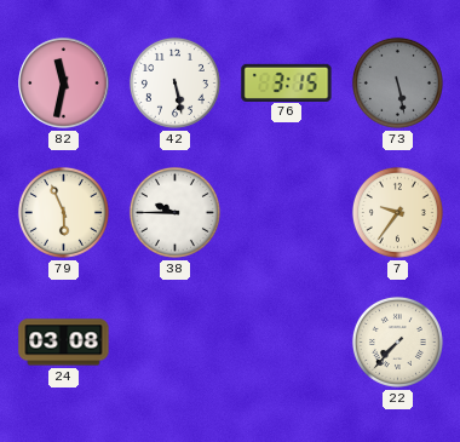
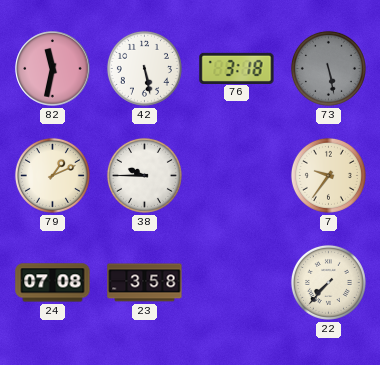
76: 3:15 -> 3:18
79: 5:56 -> 1:11
24: 03:08 -> 07:08
23: none -> 3:58
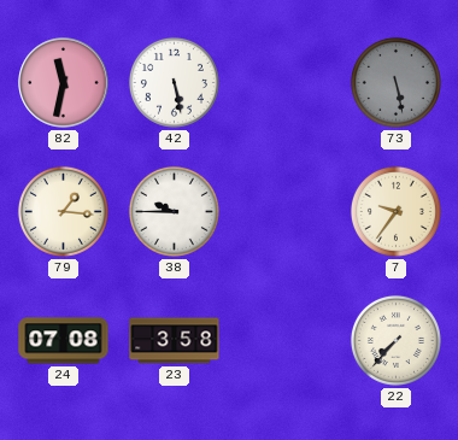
76: 3:18 -> none
79: 1:11 -> 1:16
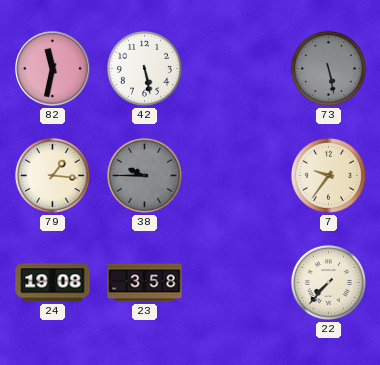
38 dial: white -> grey
24: 07:08 -> 19:08
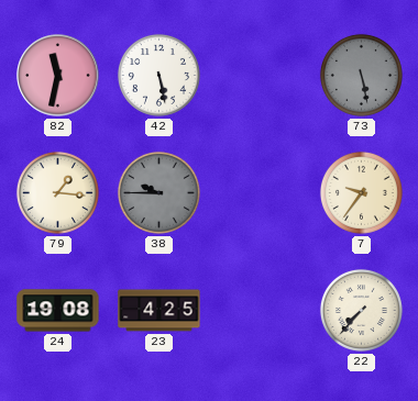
23: 3:58 -> 4:25
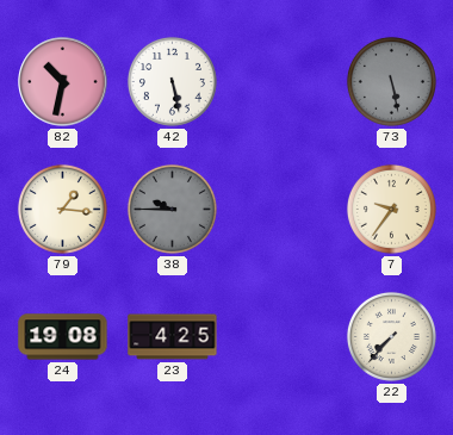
82: 11:32 -> 10:32
